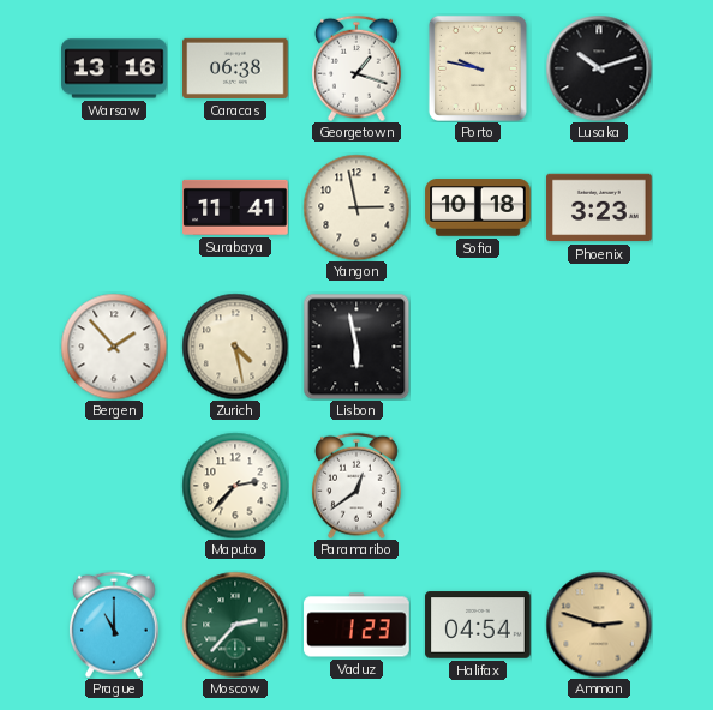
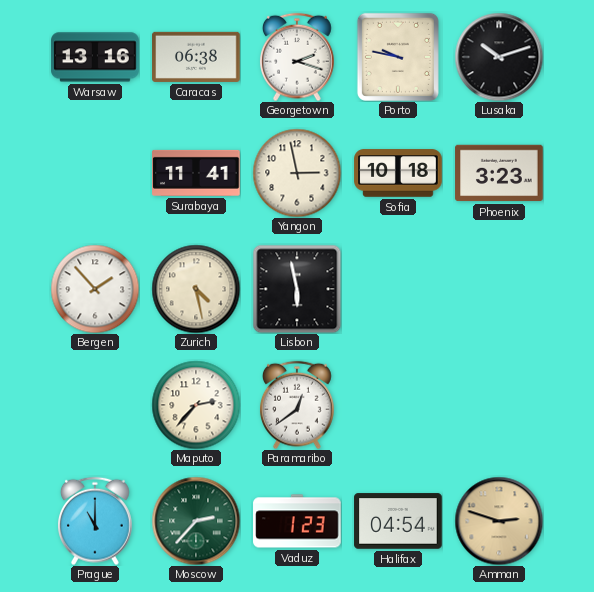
Georgetown: 1:18 -> 2:18
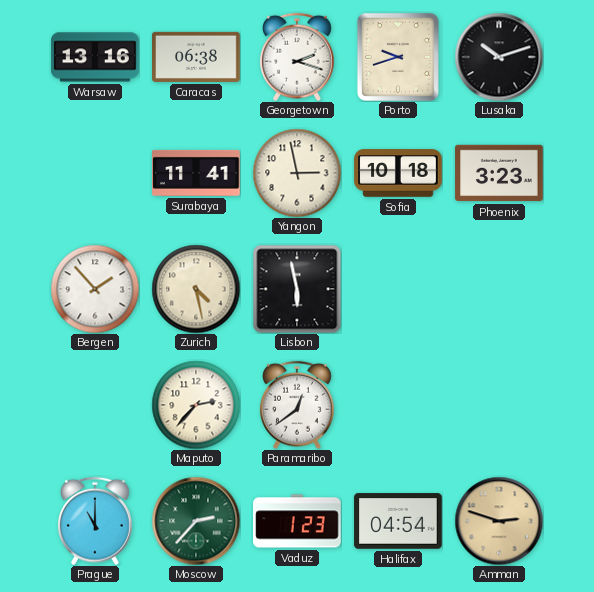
Porto: 9:47 -> 9:42
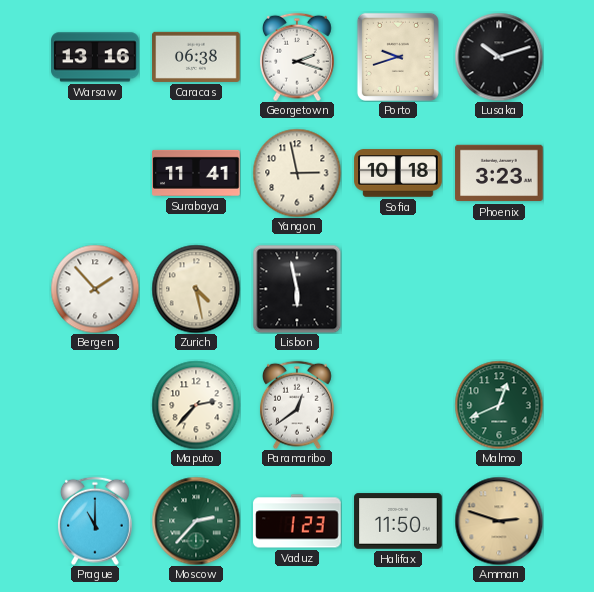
Malmo: none -> 12:41
Halifax: 04:54 -> 11:50
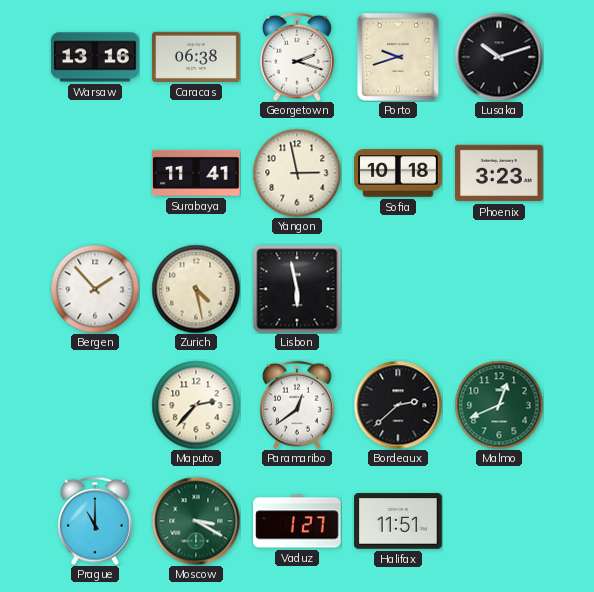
Bordeaux: none -> 2:38
Moscow: 2:37 -> 3:20
Vaduz: 1:23 -> 1:27
Halifax: 11:50 -> 11:51
Amman: 2:48 -> none
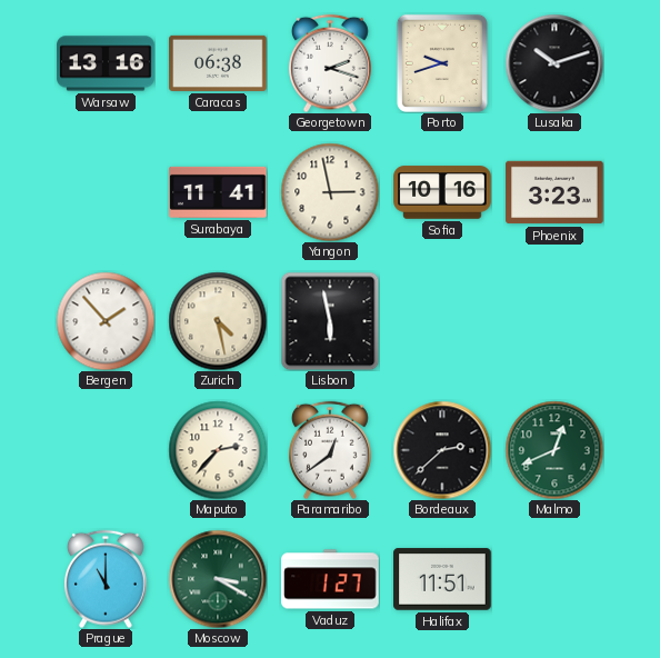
Sofia: 10:18 -> 10:16
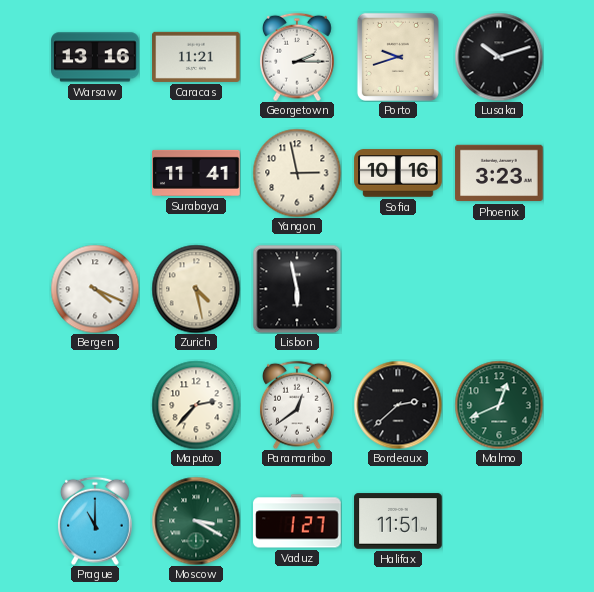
Caracas: 06:38 -> 11:21
Georgetown: 2:18 -> 2:15
Bergen: 1:53 -> 4:19
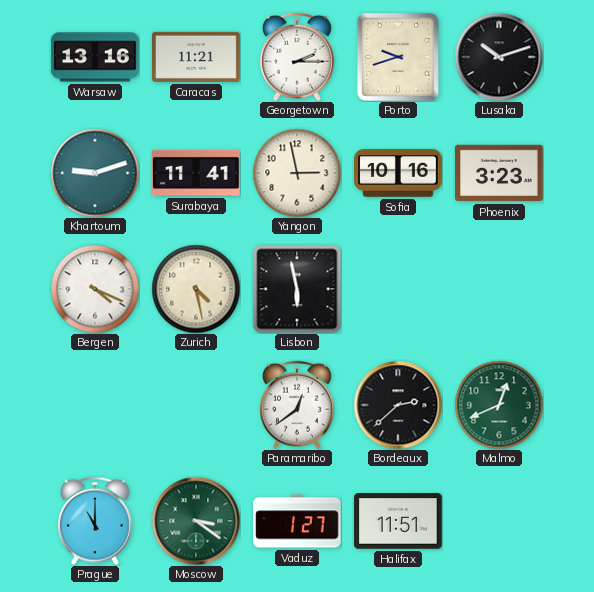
Khartoum: none -> 9:12
Maputo: 2:37 -> none
Moscow: 3:20 -> 3:21
